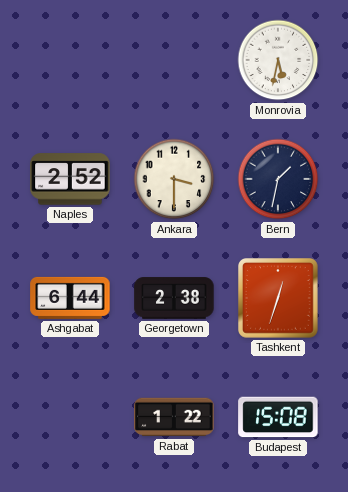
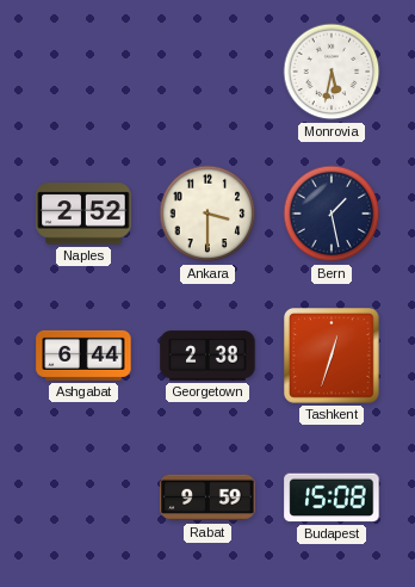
Bern: 1:32 -> 1:28
Rabat: 1:22 -> 9:59
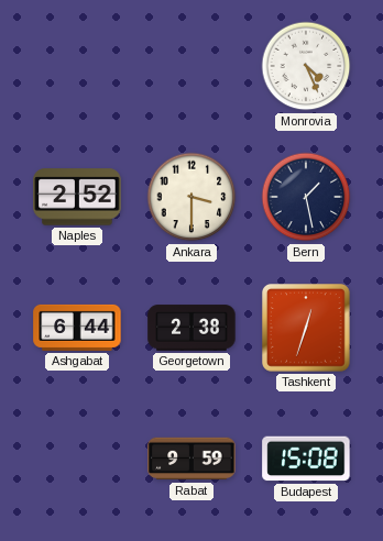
Monrovia: 5:32 -> 4:26
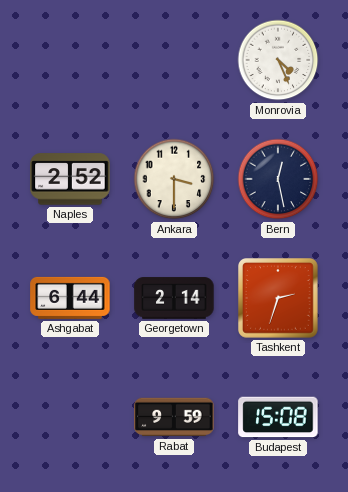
Bern: 1:28 -> 12:28
Georgetown: 2:38 -> 2:14
Tashkent: 12:33 -> 2:33
